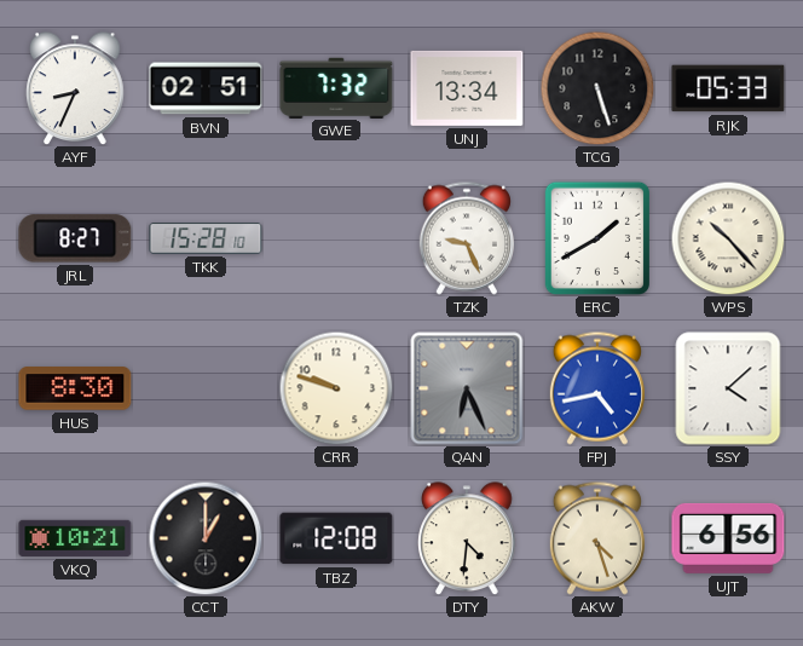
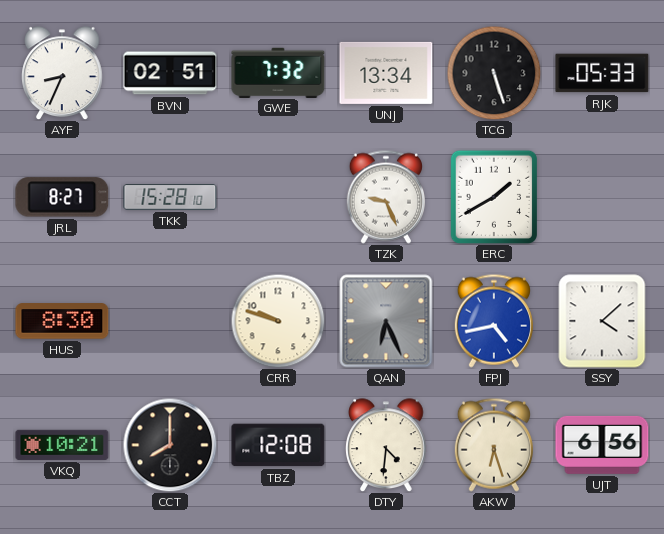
WPS: 10:23 -> none
CCT: 1:00 -> 8:00
AKW: 4:27 -> 6:27
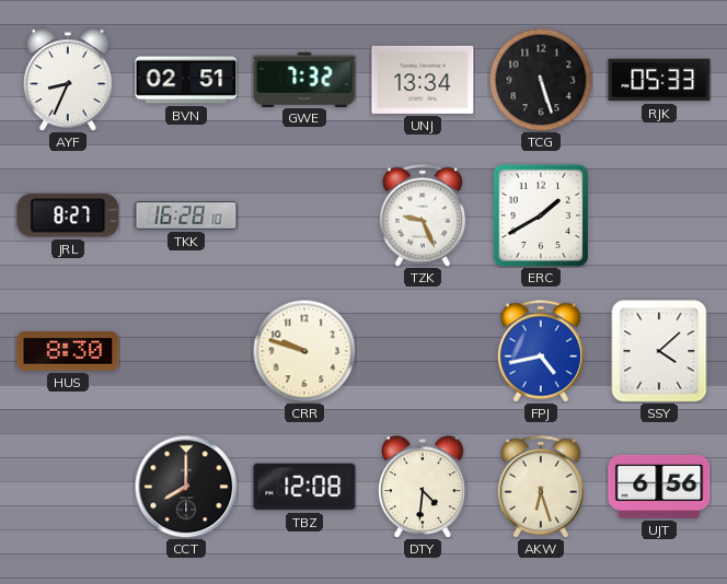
TKK: 15:28 -> 16:28
QAN: 6:26 -> none
VKQ: 10:21 -> none
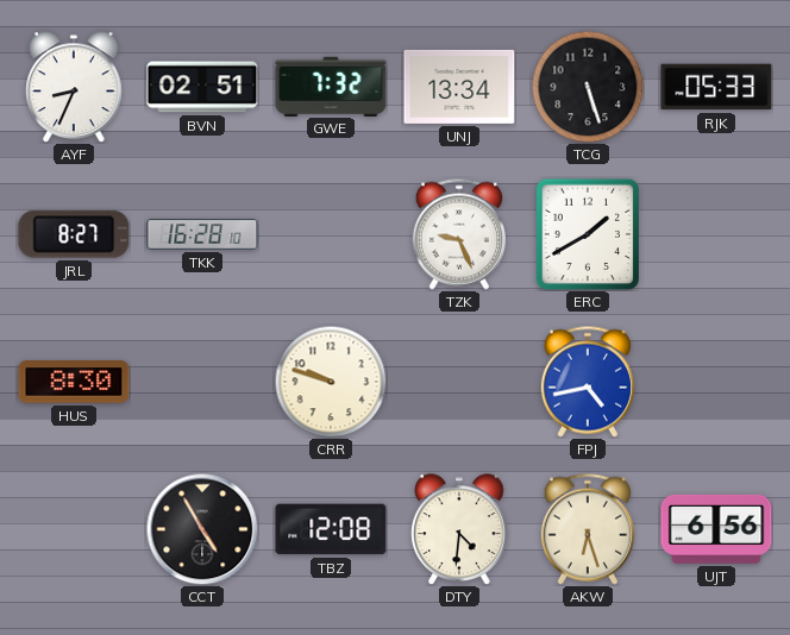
SSY: 4:08 -> none
CCT: 8:00 -> 4:55
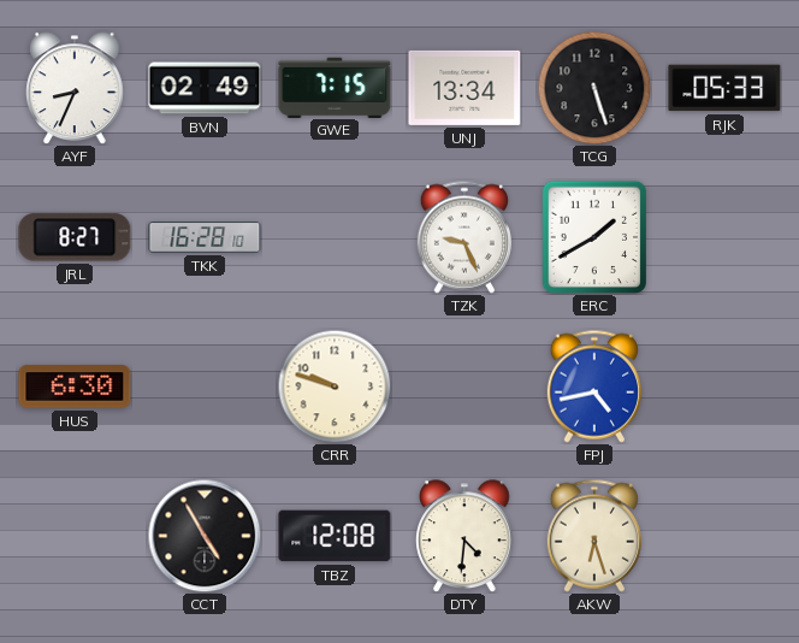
BVN: 02:51 -> 02:49
GWE: 7:32 -> 7:15
HUS: 8:30 -> 6:30
UJT: 6:56 -> none
